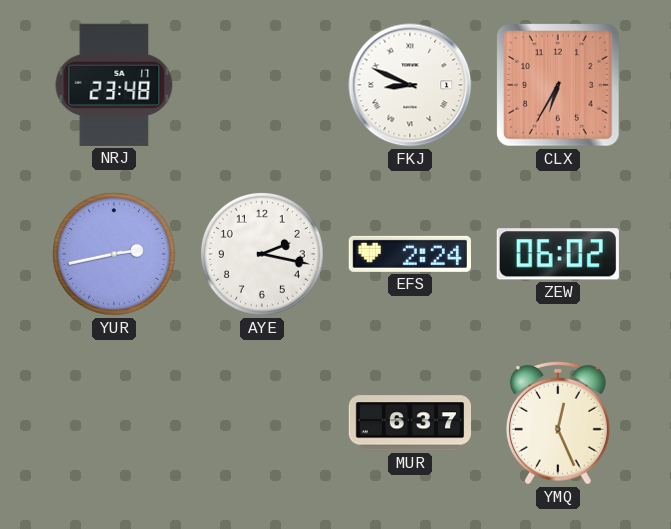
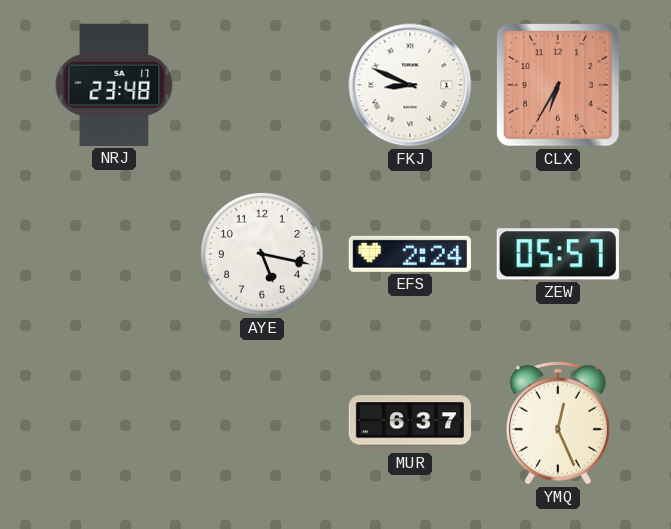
YUR: 2:43 -> none
AYE: 2:17 -> 5:17
ZEW: 06:02 -> 05:57
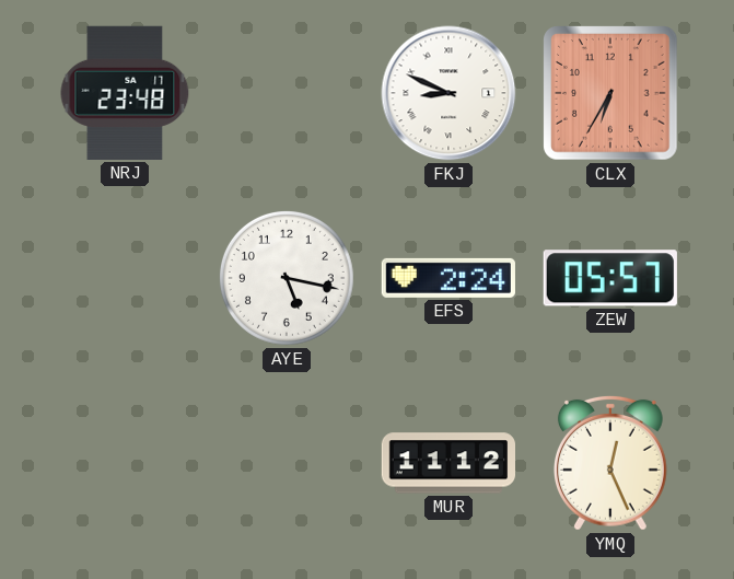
MUR: 6:37 -> 11:12
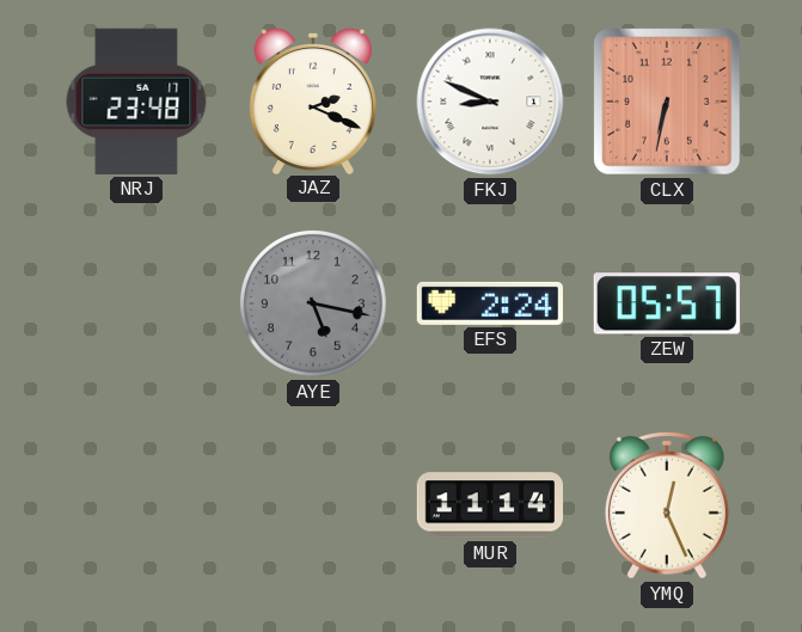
JAZ: none -> 2:19
CLX: 6:35 -> 6:32
AYE dial: white -> grey
MUR: 11:12 -> 11:14
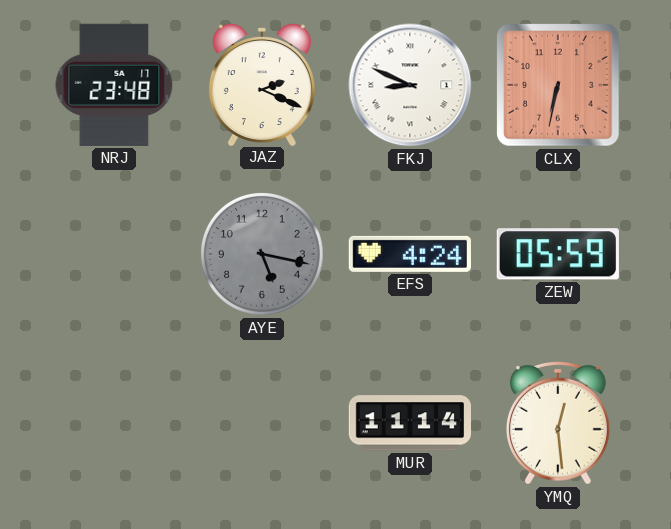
EFS: 2:24 -> 4:24
ZEW: 05:57 -> 05:59
YMQ: 12:26 -> 12:29
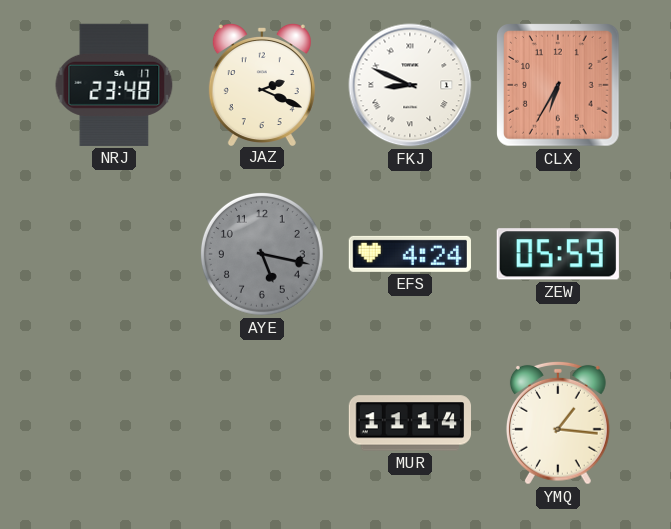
CLX: 6:32 -> 6:35
YMQ: 12:29 -> 1:16
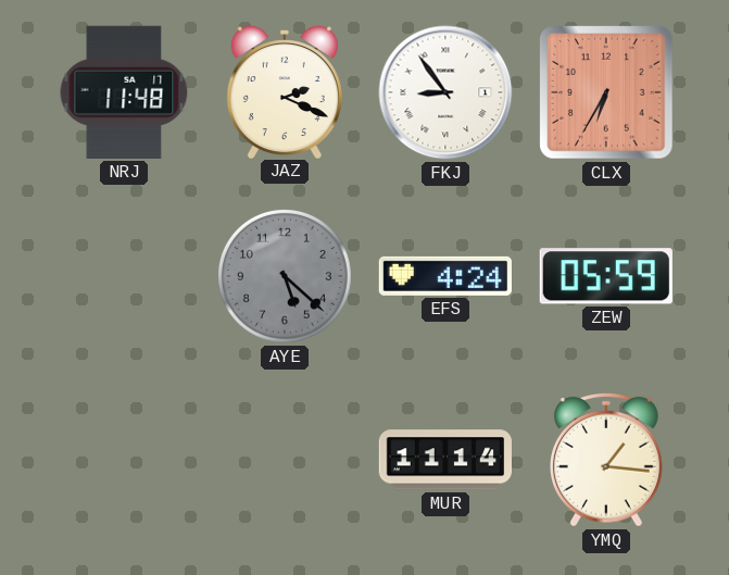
NRJ: 23:48 -> 11:48
FKJ: 8:49 -> 8:54
AYE: 5:17 -> 5:22
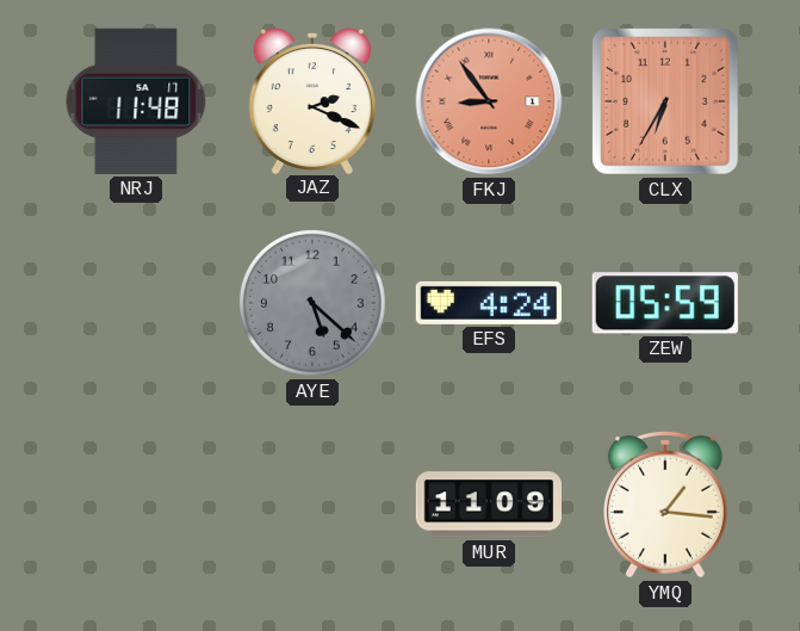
FKJ dial: white -> salmon
MUR: 11:14 -> 11:09
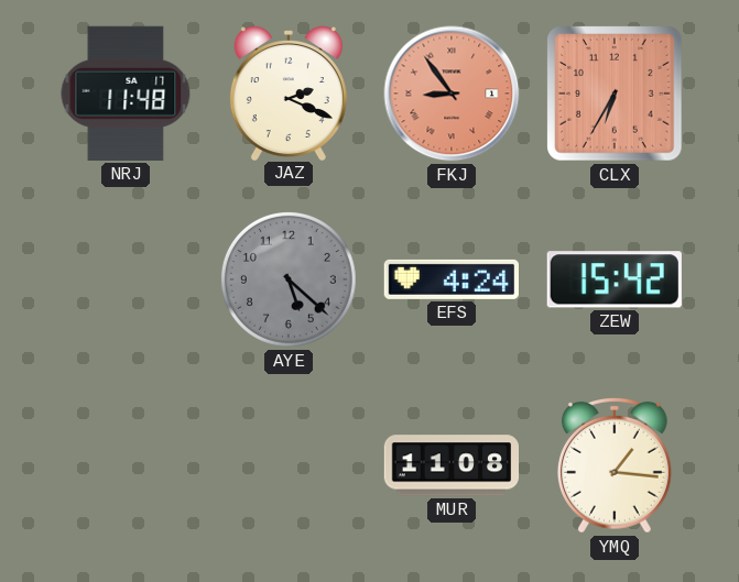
ZEW: 05:59 -> 15:42
MUR: 11:09 -> 11:08
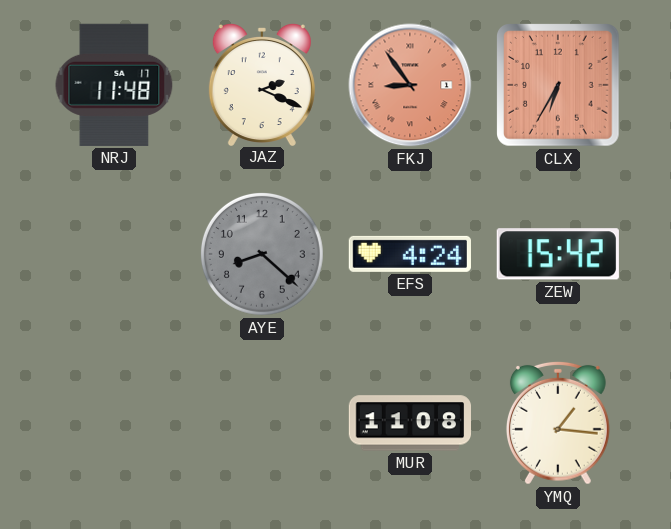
AYE: 5:22 -> 8:22
